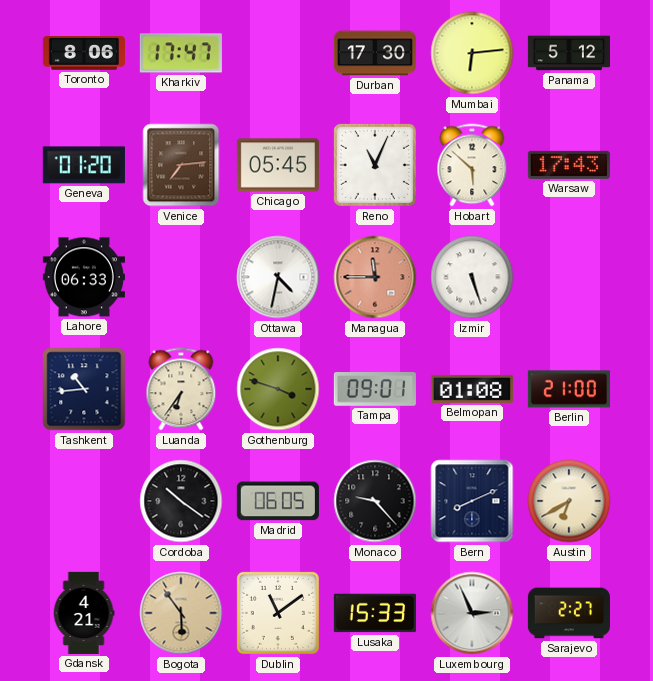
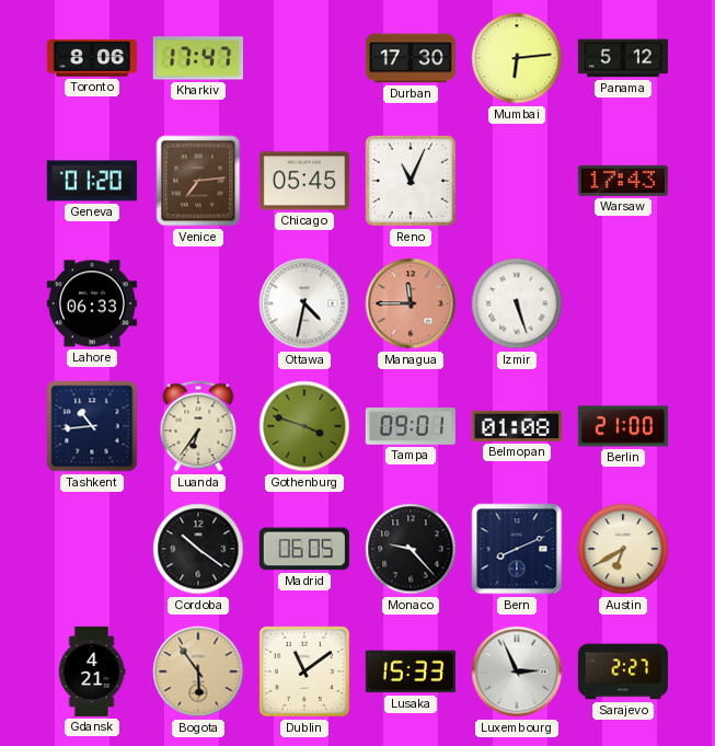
Hobart: 5:52 -> none
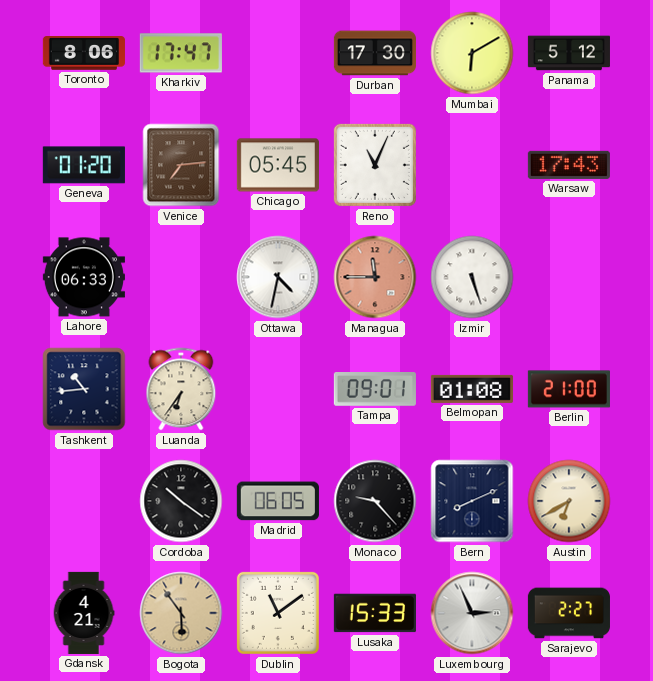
Mumbai: 6:14 -> 6:10
Gothenburg: 3:48 -> none
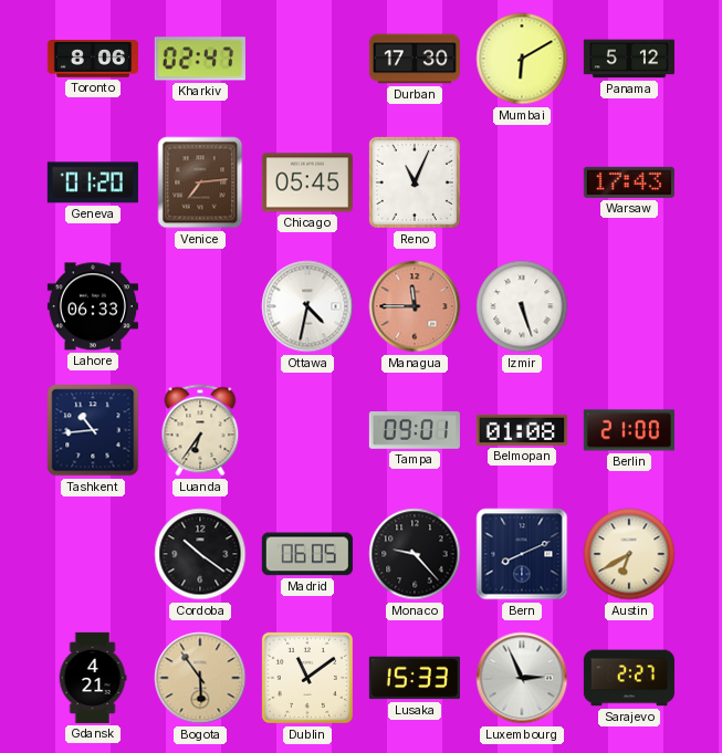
Kharkiv: 17:47 -> 02:47
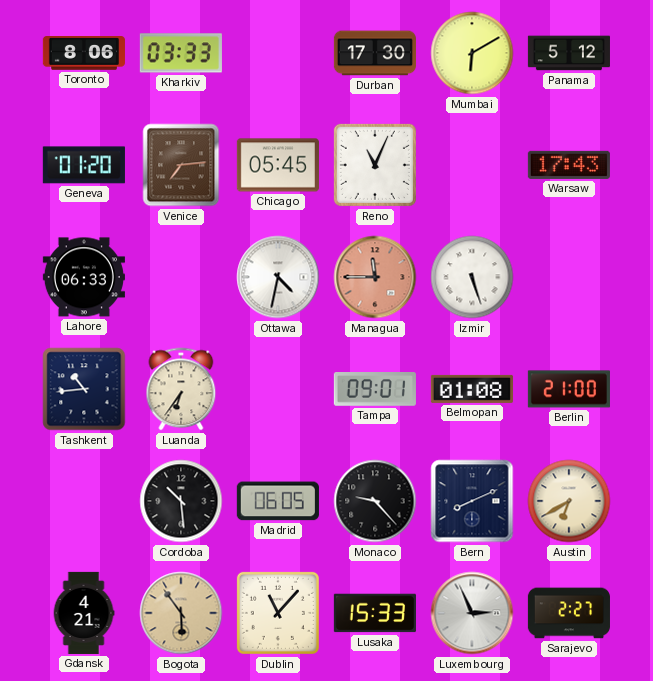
Kharkiv: 02:47 -> 03:33
Cordoba: 10:21 -> 10:29
Dublin: 11:09 -> 11:07
